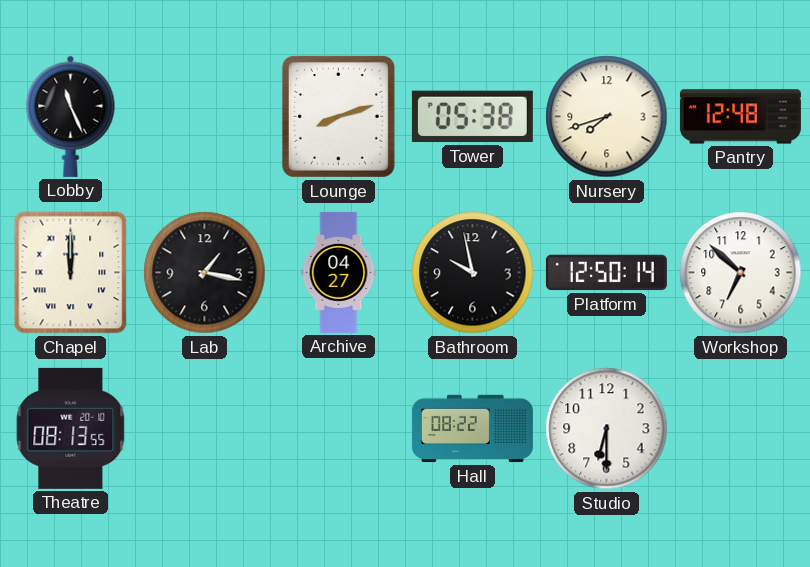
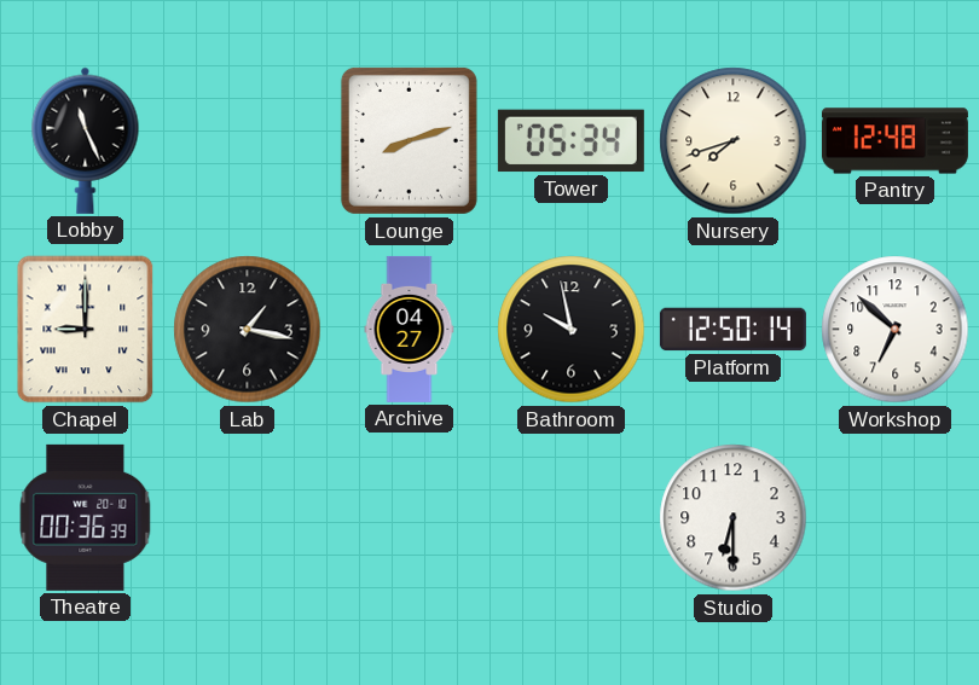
Tower: 05:38 -> 05:34
Chapel: 12:00 -> 9:00
Theatre: 08:13 -> 00:36
Hall: 08:22 -> none
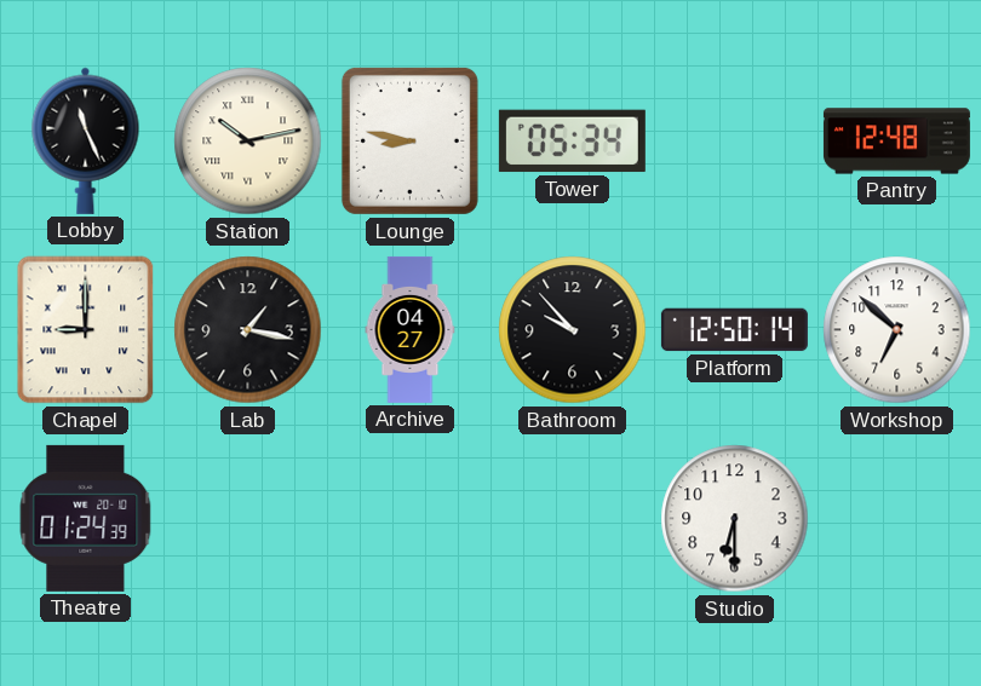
Station: none -> 10:13
Lounge: 8:12 -> 8:47
Nursery: 7:42 -> none
Bathroom: 9:58 -> 9:53
Theatre: 00:36 -> 01:24
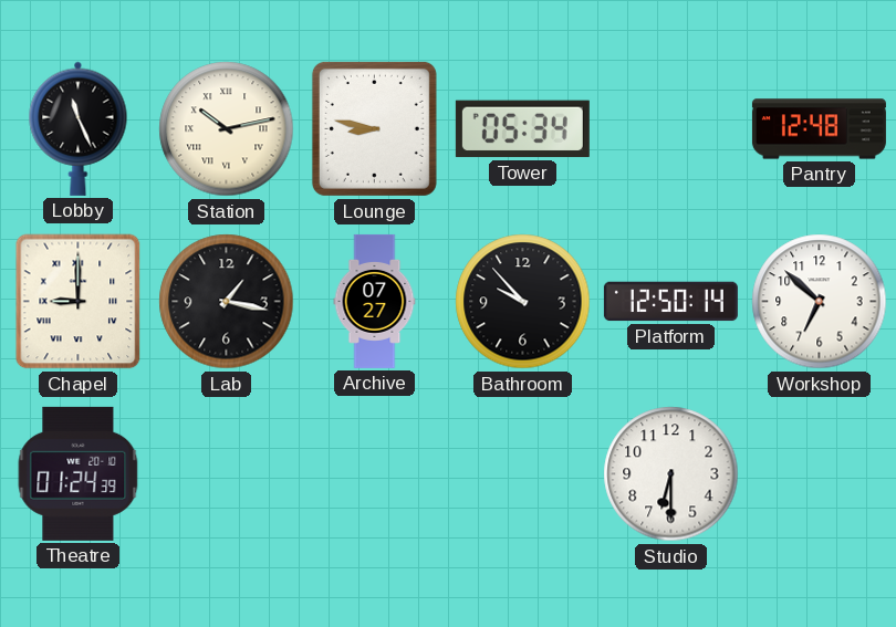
Archive: 04:27 -> 07:27
